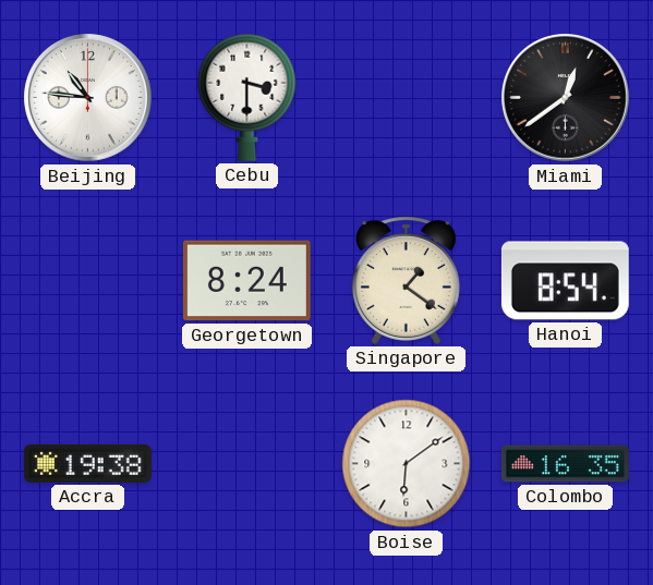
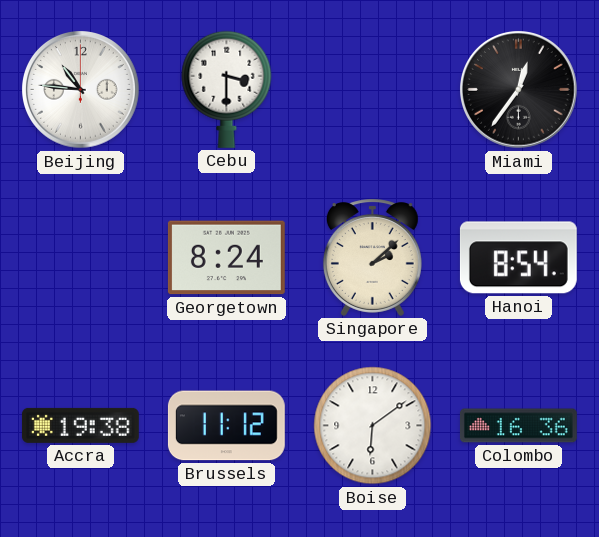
Miami: 12:39 -> 12:36
Singapore: 1:21 -> 2:08
Brussels: none -> 11:12
Colombo: 16:35 -> 16:36
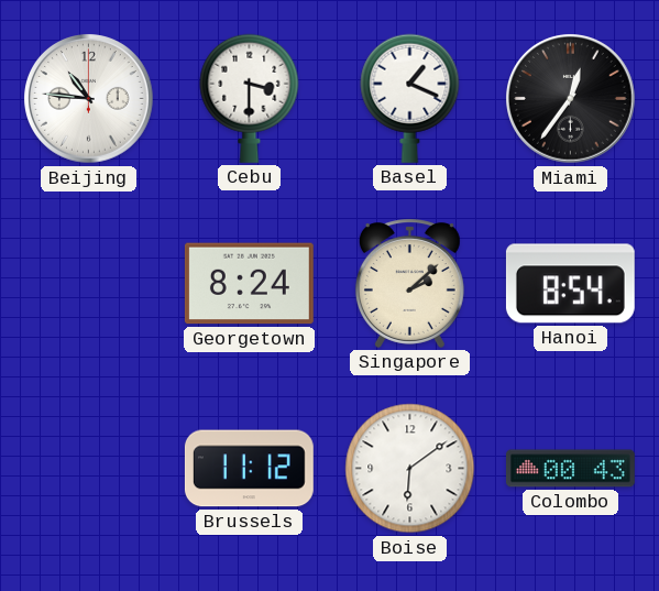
Basel: none -> 1:19
Accra: 19:38 -> none
Colombo: 16:36 -> 00:43
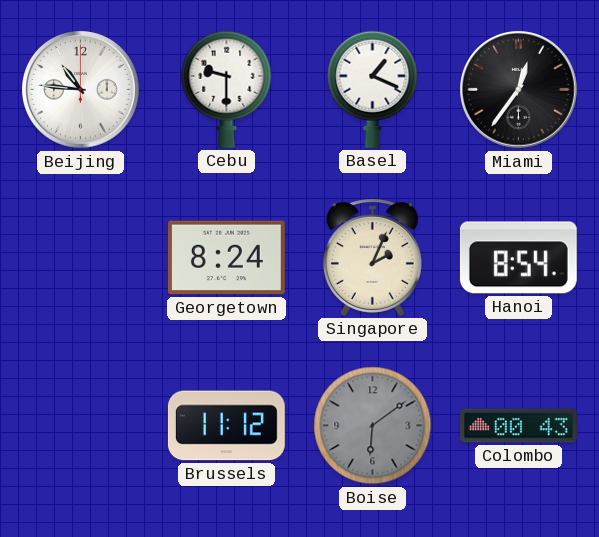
Cebu: 3:30 -> 9:30
Singapore: 2:08 -> 2:04
Boise dial: white -> grey
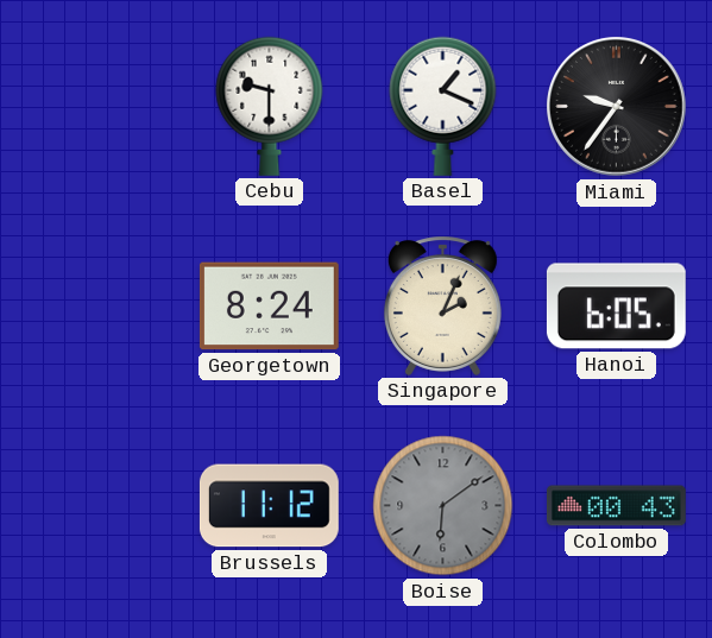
Beijing: 10:46 -> none
Miami: 12:36 -> 9:36
Hanoi: 8:54 -> 6:05
